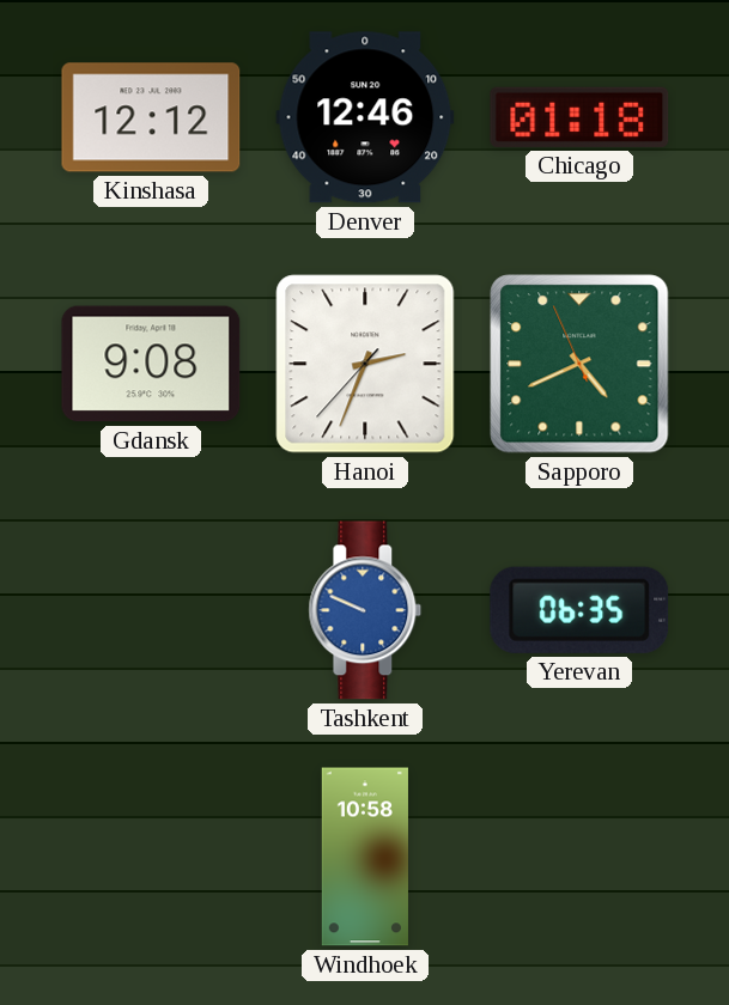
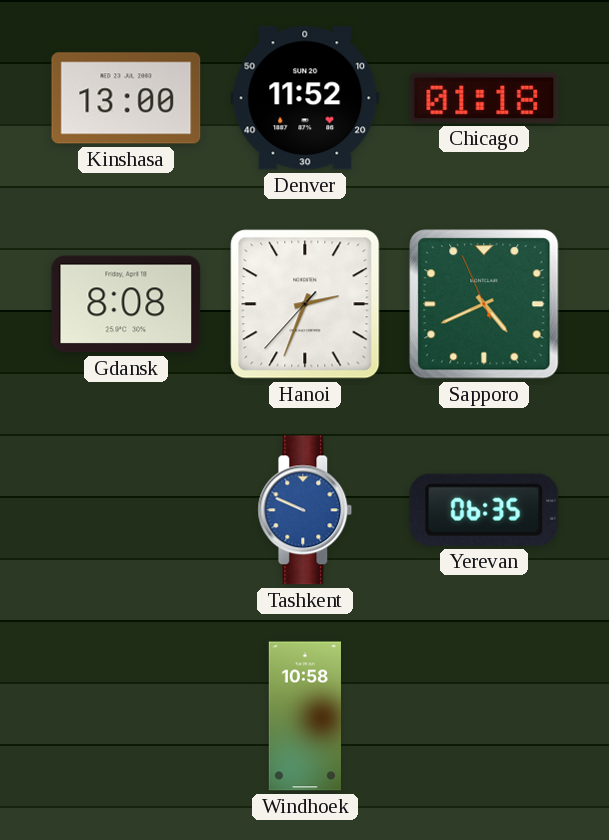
Kinshasa: 12:12 -> 13:00
Denver: 12:46 -> 11:52
Gdansk: 9:08 -> 8:08
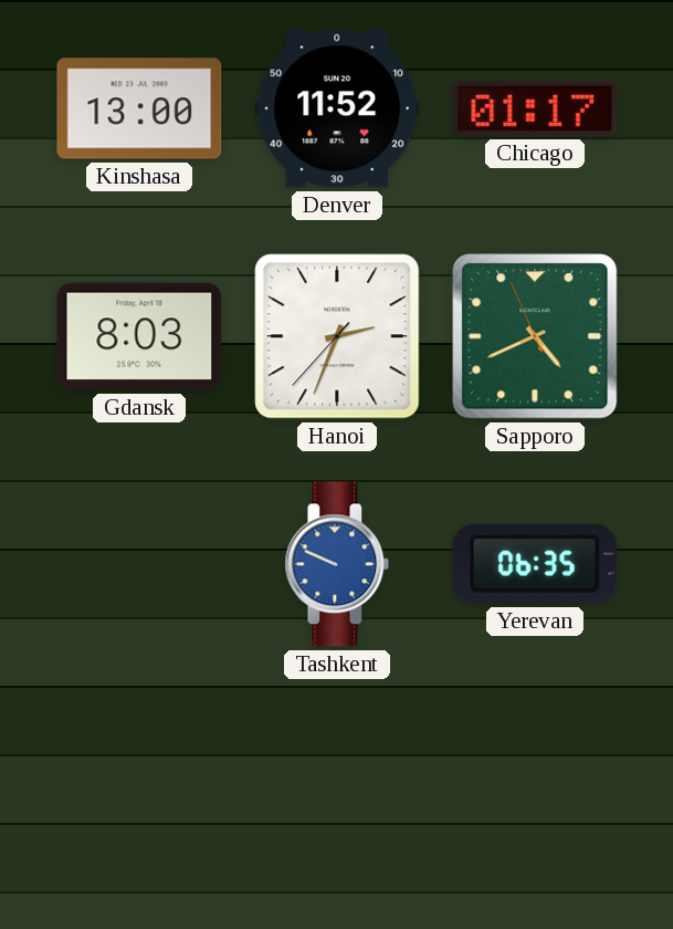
Chicago: 01:18 -> 01:17
Gdansk: 8:08 -> 8:03
Windhoek: 10:58 -> none
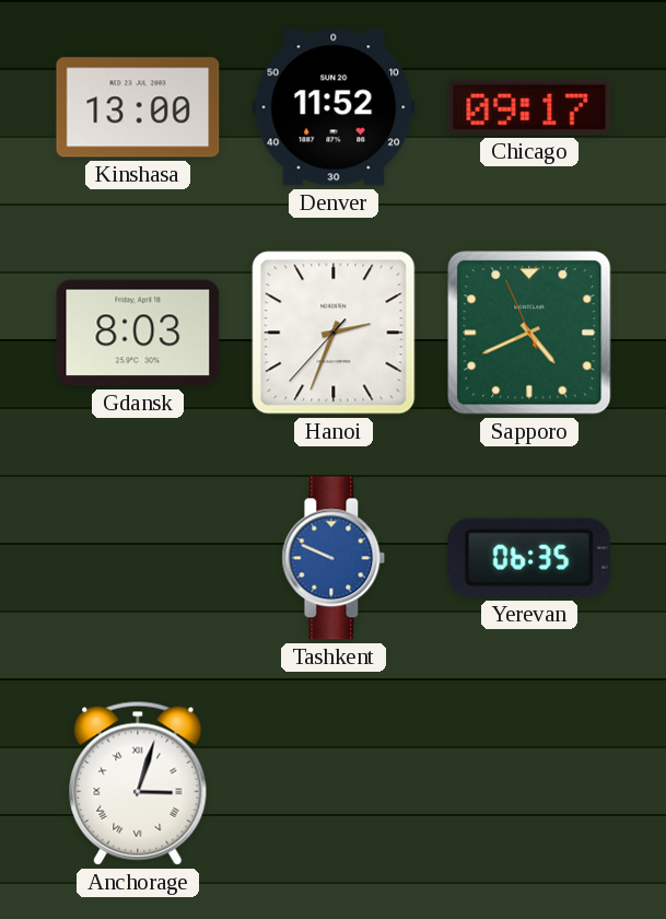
Chicago: 01:17 -> 09:17
Anchorage: none -> 3:03
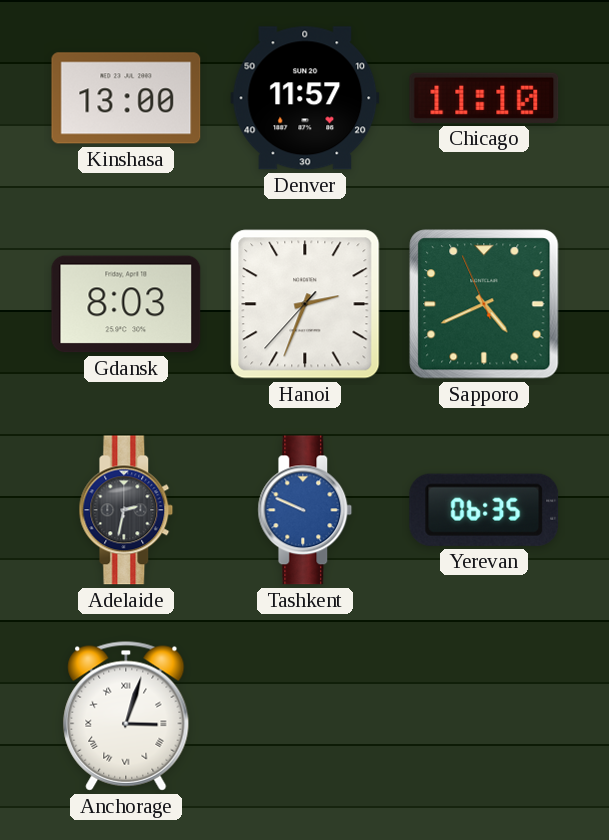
Denver: 11:52 -> 11:57
Chicago: 09:17 -> 11:10
Adelaide: none -> 2:32
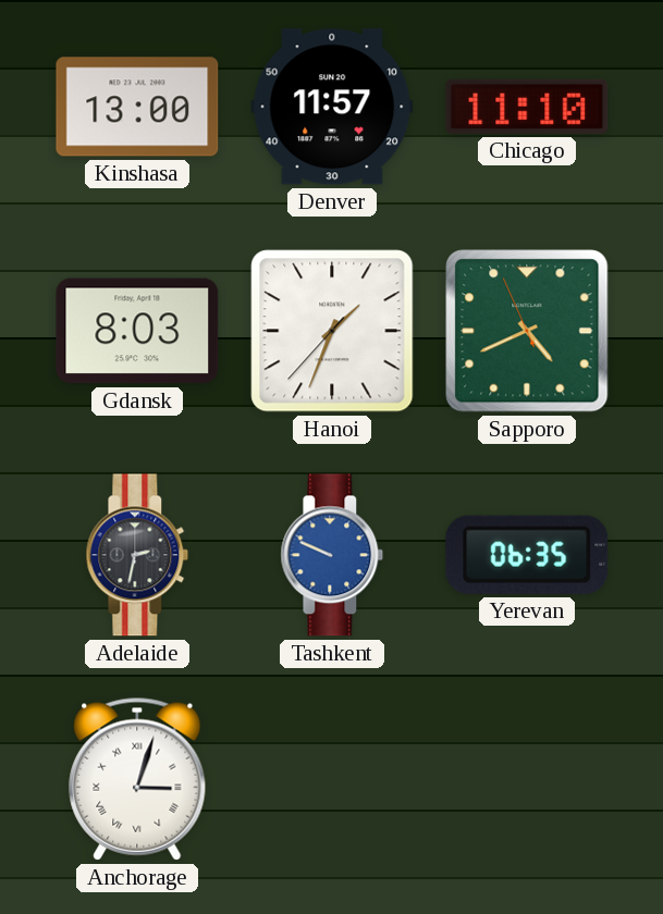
Hanoi: 2:33 -> 1:33
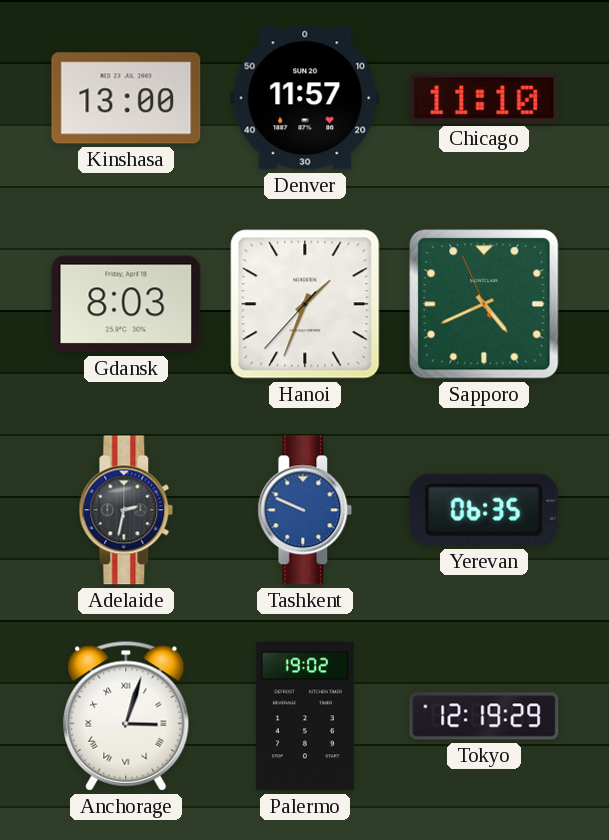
Palermo: none -> 19:02
Tokyo: none -> 12:19
